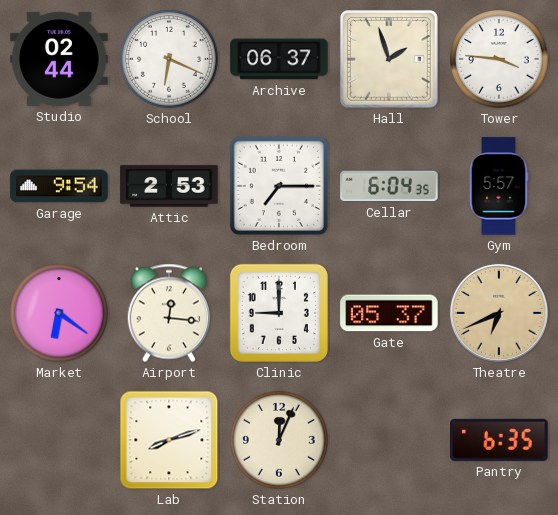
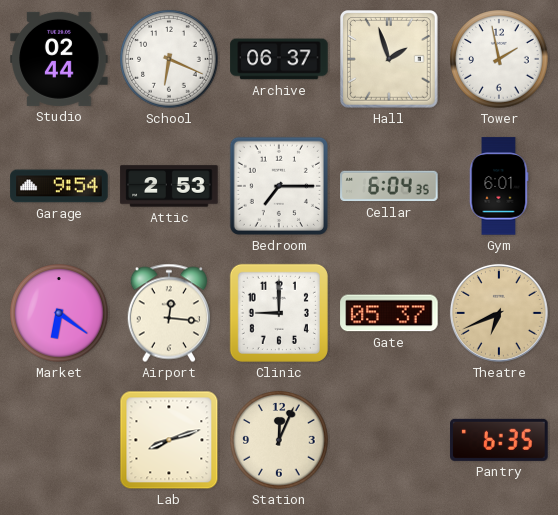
Tower: 3:46 -> 1:58
Gym: 5:57 -> 6:01
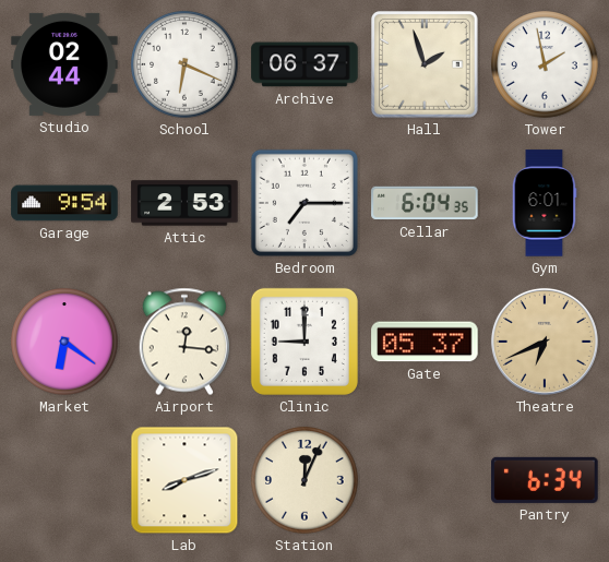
Pantry: 6:35 -> 6:34
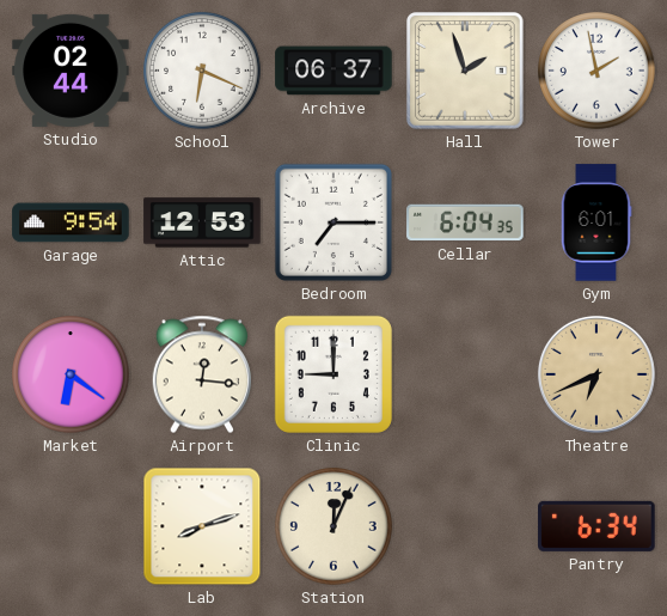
Attic: 2:53 -> 12:53
Gate: 05:37 -> none
